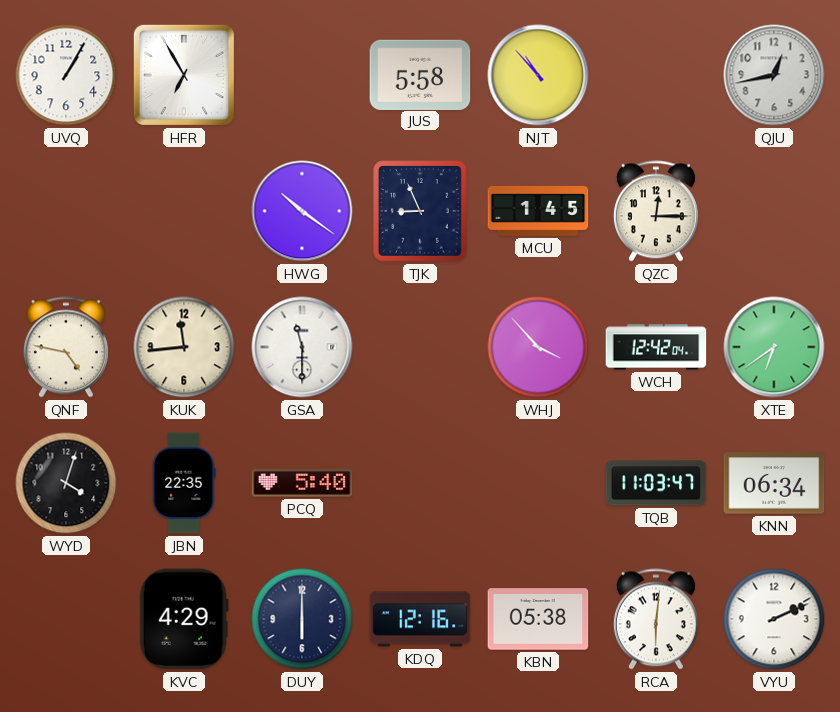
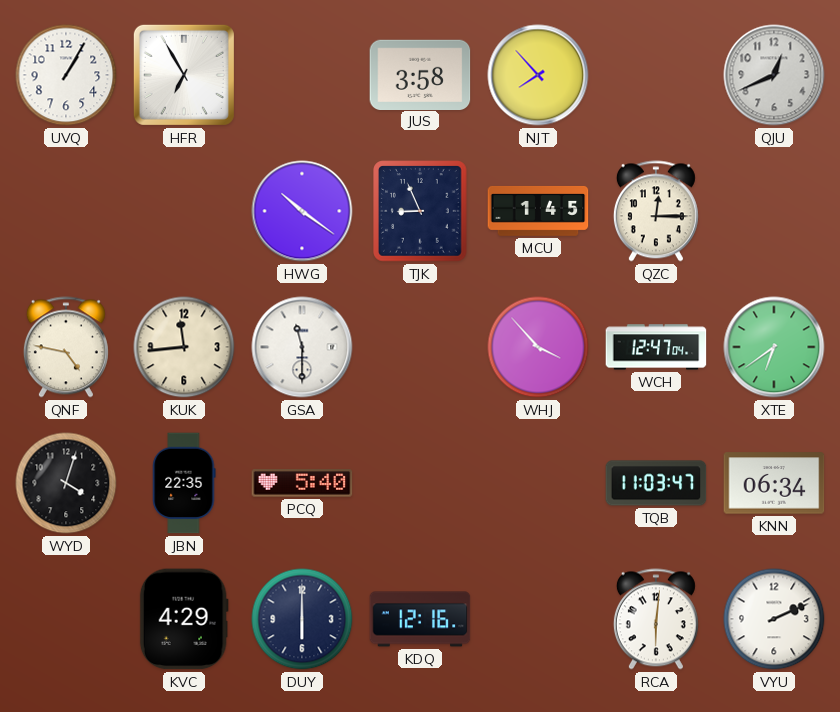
JUS: 5:58 -> 3:58
NJT: 10:53 -> 7:53
QJU: 12:43 -> 12:41
WCH: 12:42 -> 12:47
KBN: 05:38 -> none
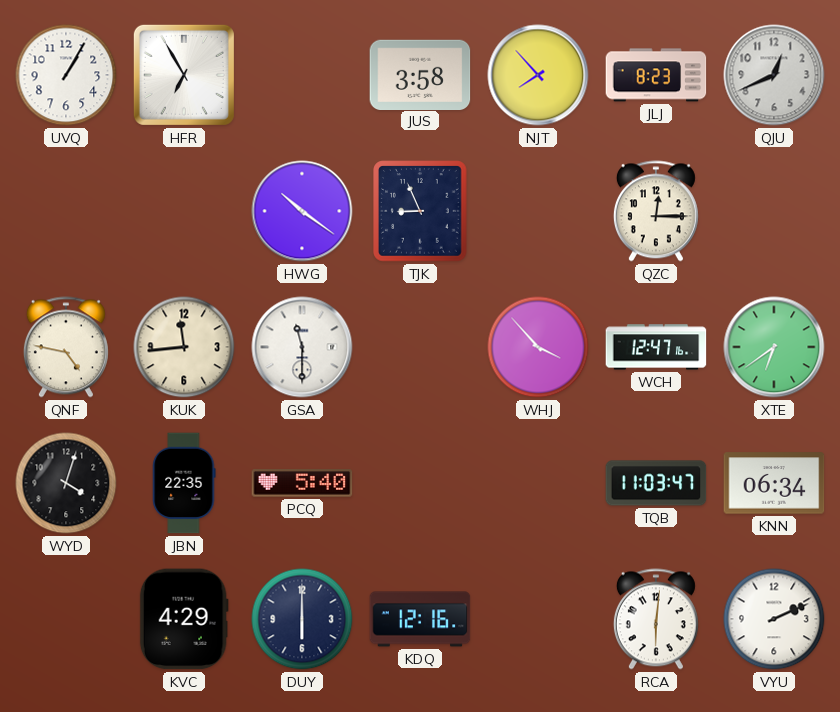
JLJ: none -> 8:23
MCU: 1:45 -> none
WCH: 12:47:04 -> 12:47:16
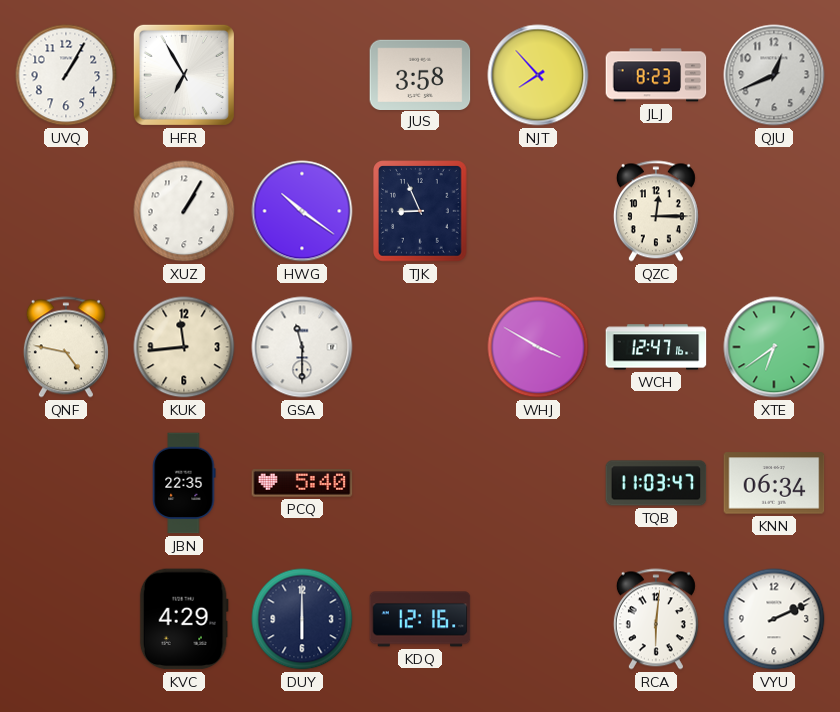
XUZ: none -> 1:05
WHJ: 3:53 -> 3:50
WYD: 4:03 -> none
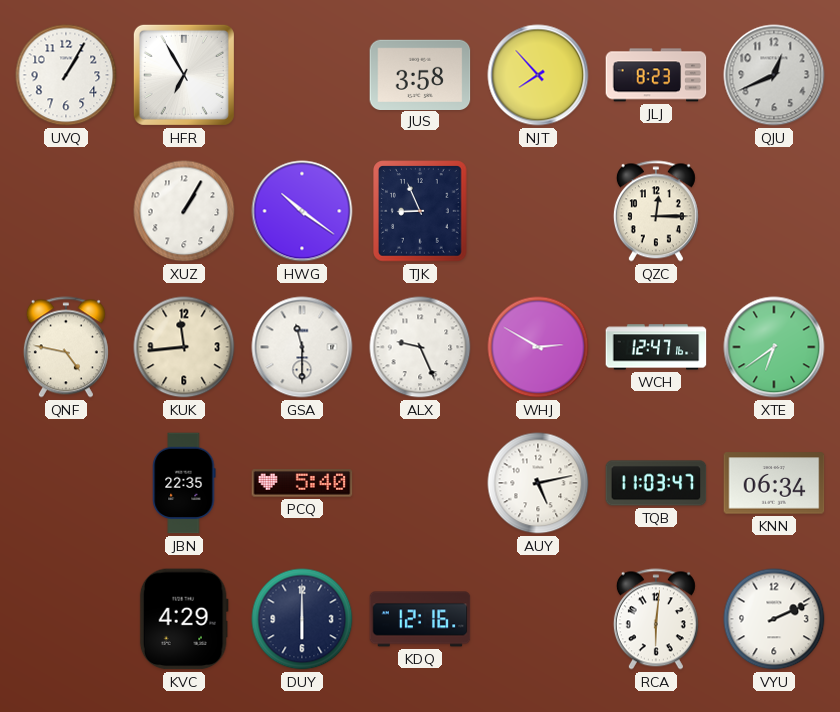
ALX: none -> 9:26
WHJ: 3:50 -> 2:50
AUY: none -> 5:13
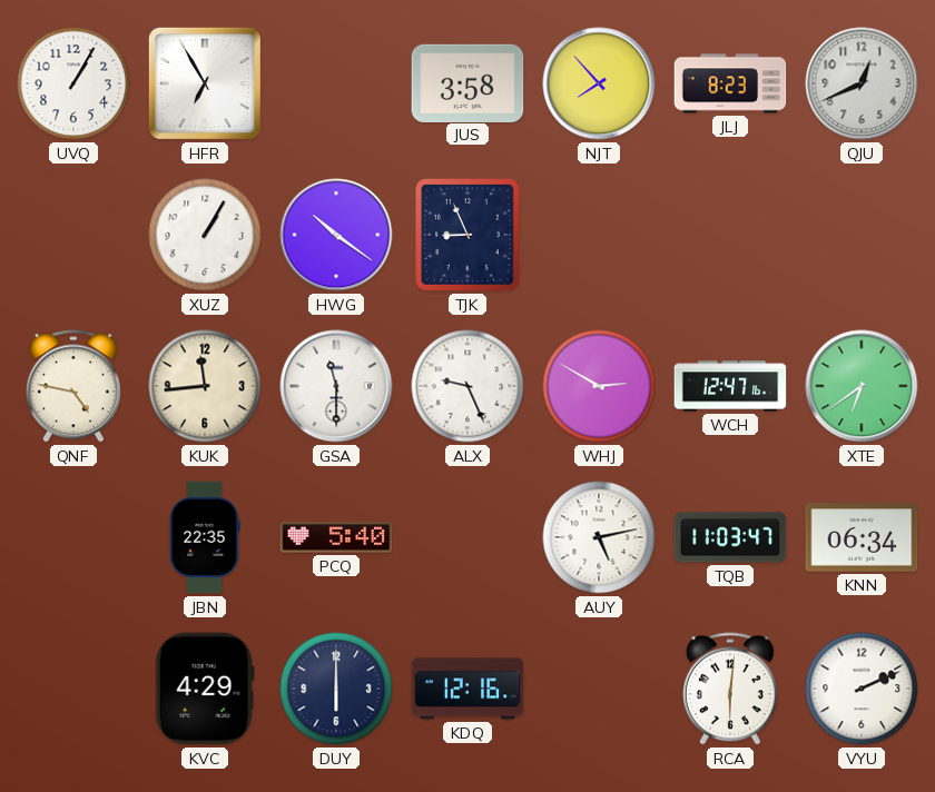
QZC: 12:15 -> none
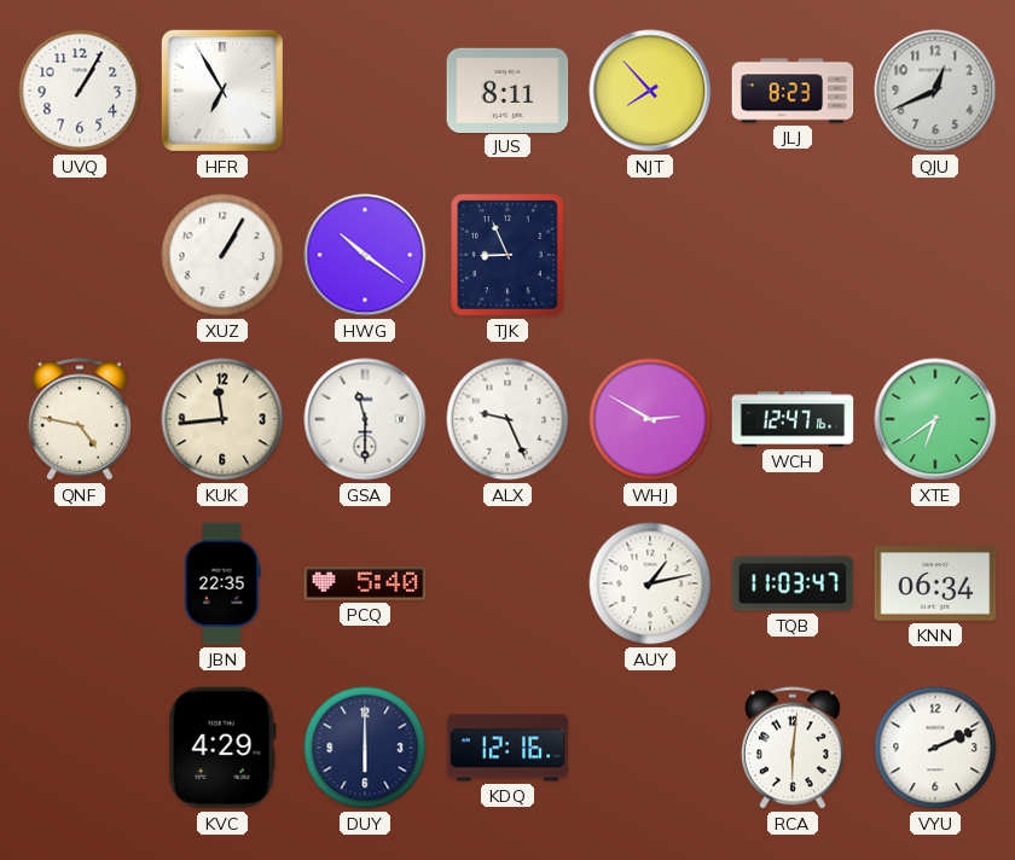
JUS: 3:58 -> 8:11
AUY: 5:13 -> 1:13
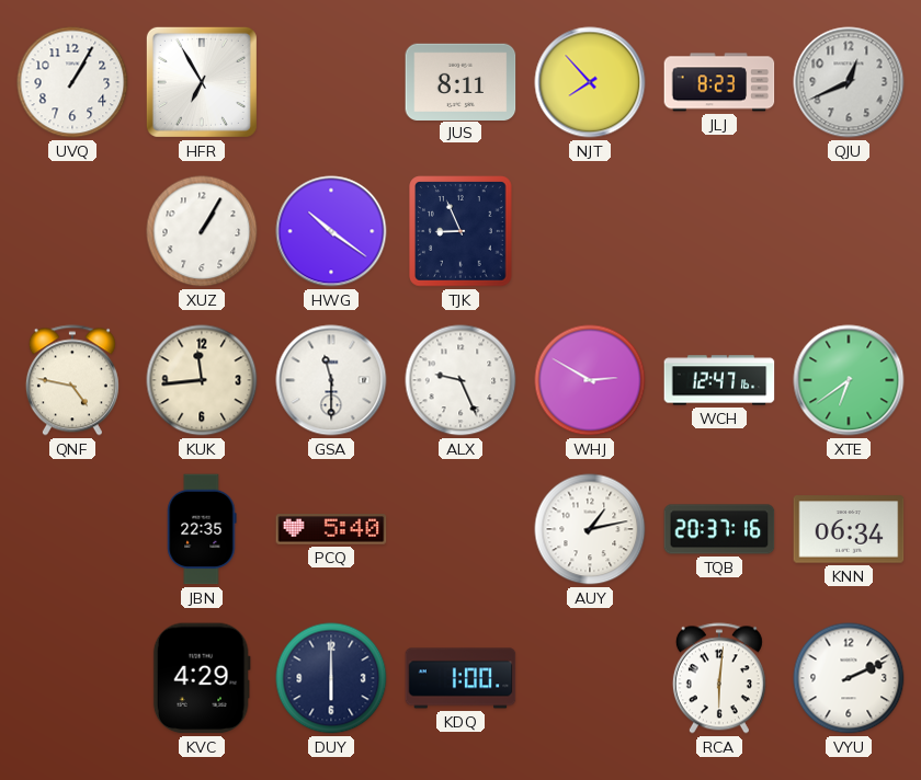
TQB: 11:03 -> 20:37
KDQ: 12:16 -> 1:00
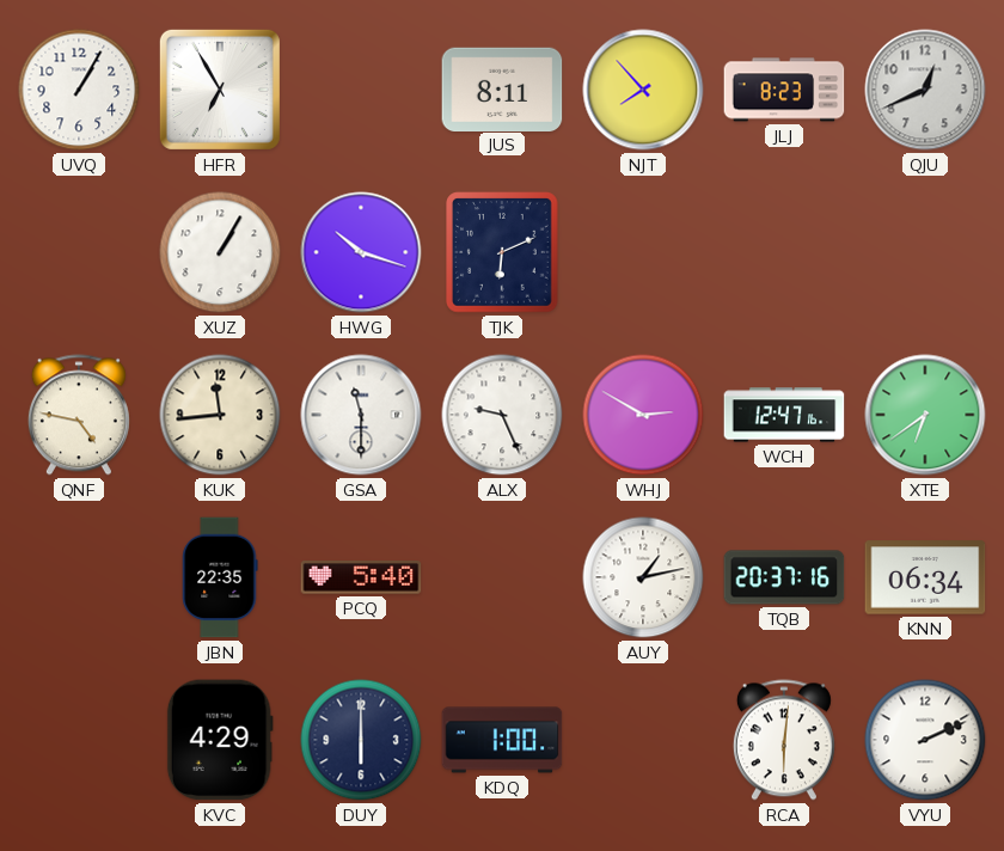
HWG: 10:21 -> 10:18
TJK: 8:56 -> 6:11
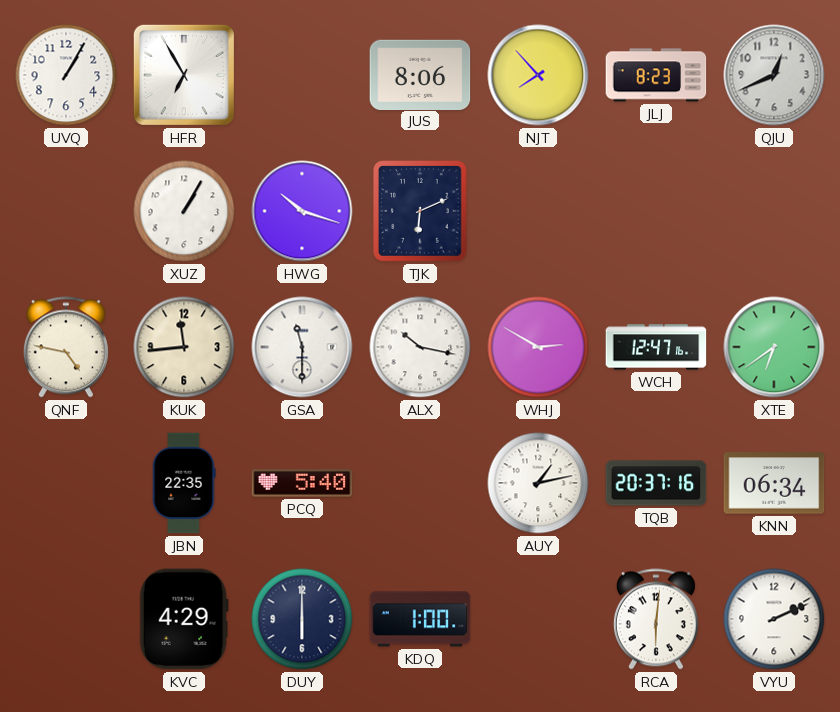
JUS: 8:11 -> 8:06
ALX: 9:26 -> 10:17
